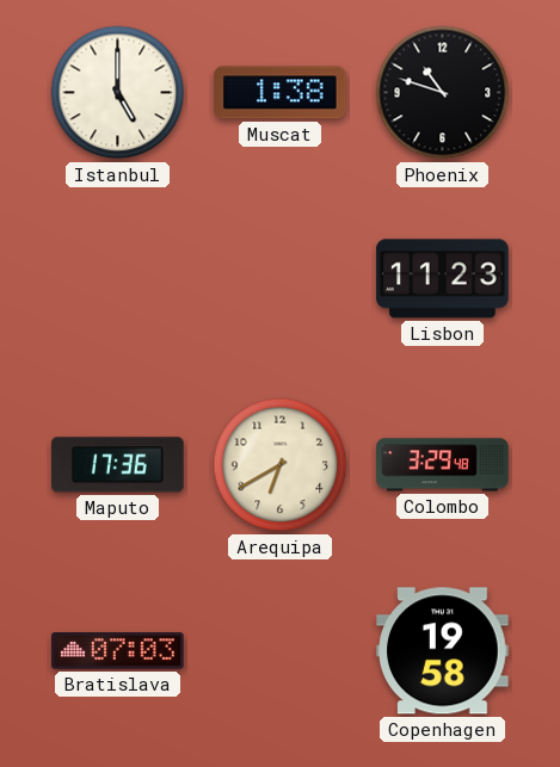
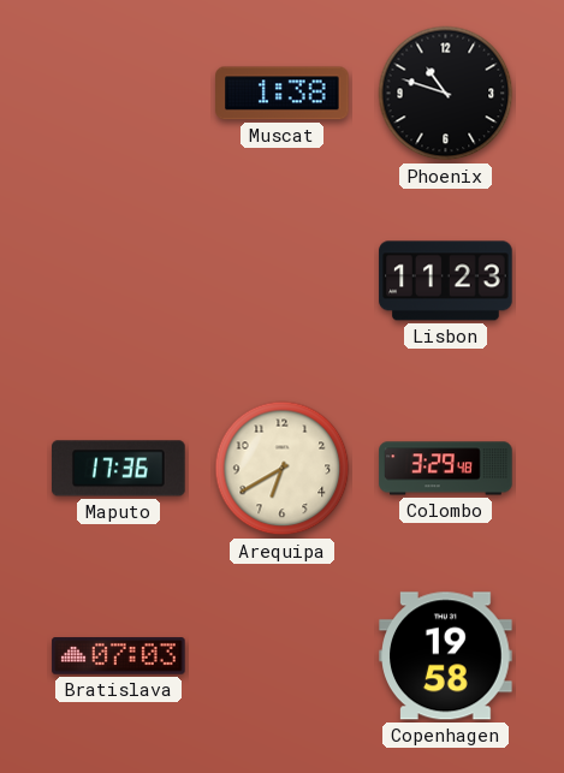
Istanbul: 5:00 -> none
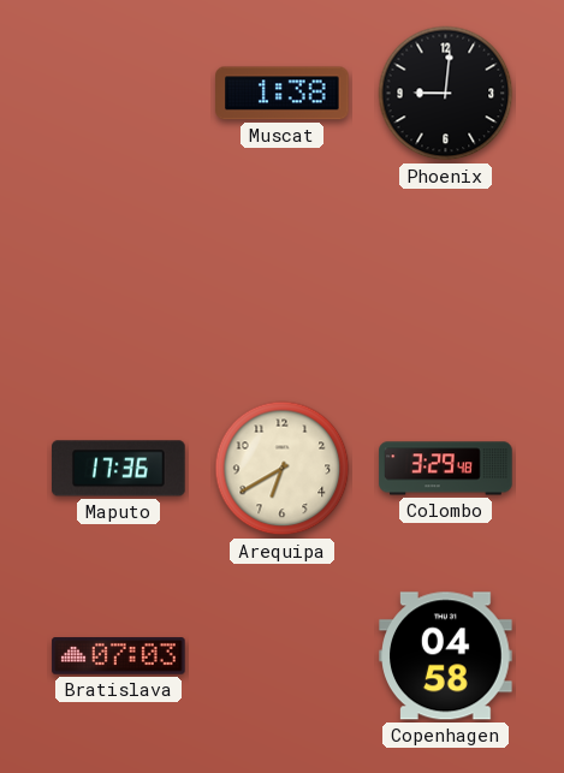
Phoenix: 10:48 -> 9:01
Lisbon: 11:23 -> none
Copenhagen: 19:58 -> 04:58
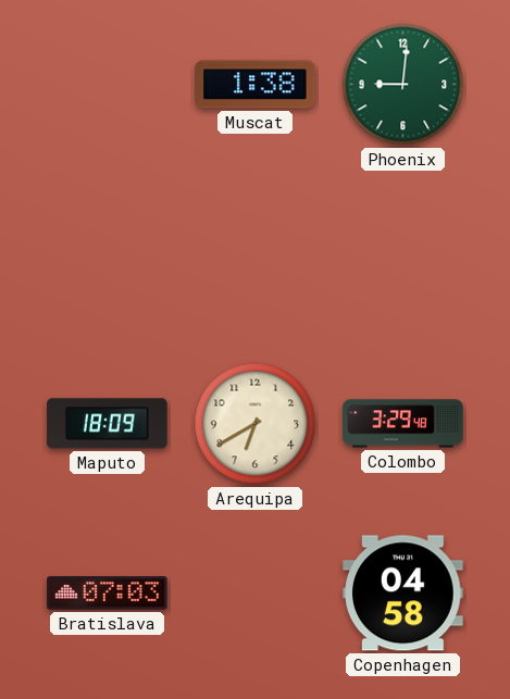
Phoenix dial: black -> green
Maputo: 17:36 -> 18:09
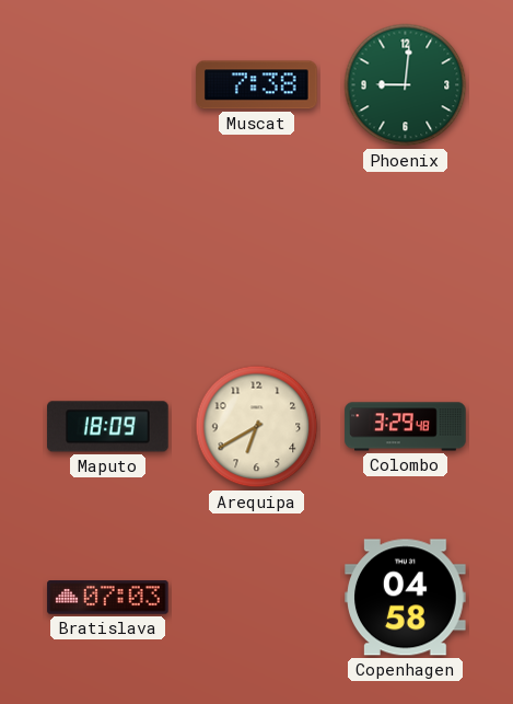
Muscat: 1:38 -> 7:38
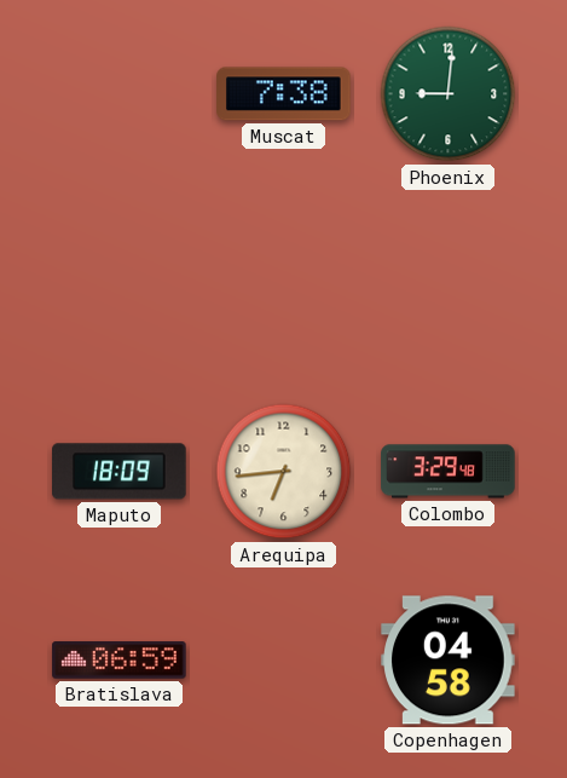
Arequipa: 6:40 -> 6:44
Bratislava: 07:03 -> 06:59
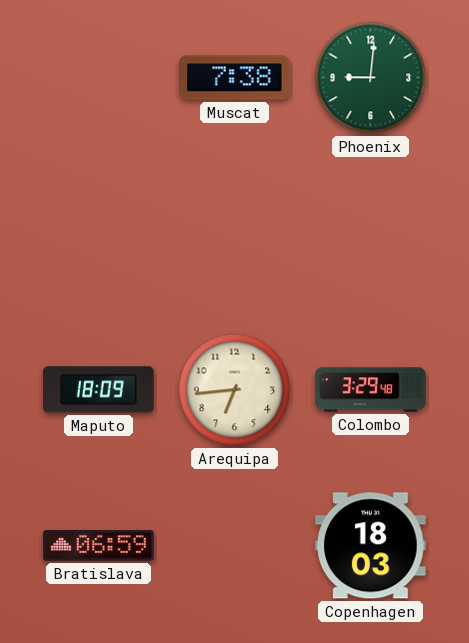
Copenhagen: 04:58 -> 18:03
